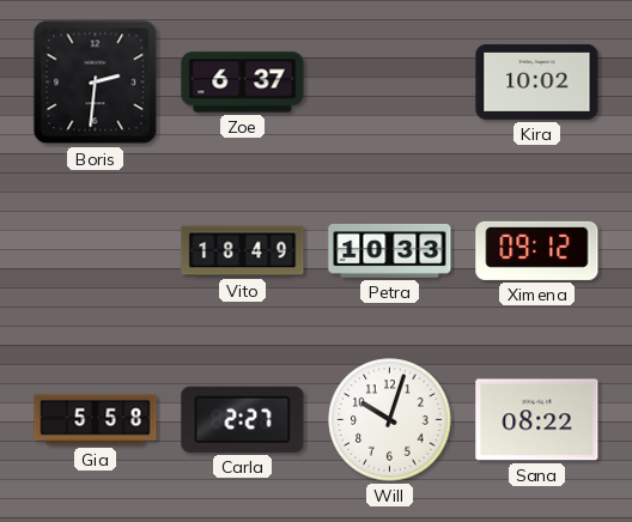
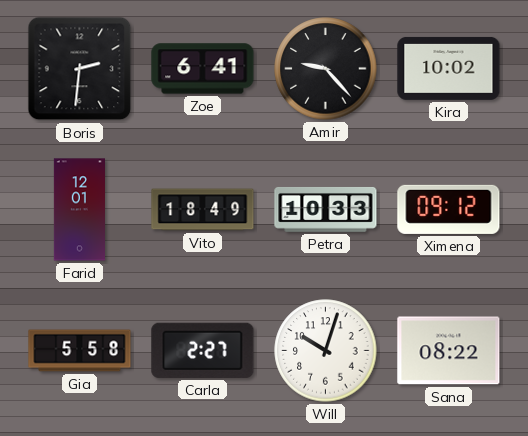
Zoe: 6:37 -> 6:41
Amir: none -> 9:23
Farid: none -> 12:01
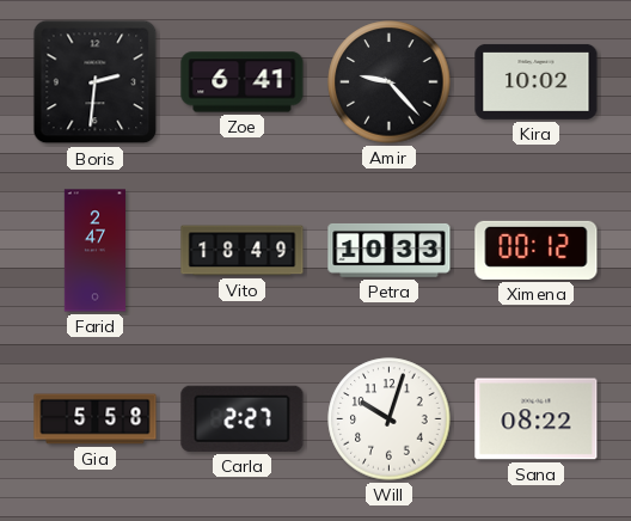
Farid: 12:01 -> 2:47
Ximena: 09:12 -> 00:12
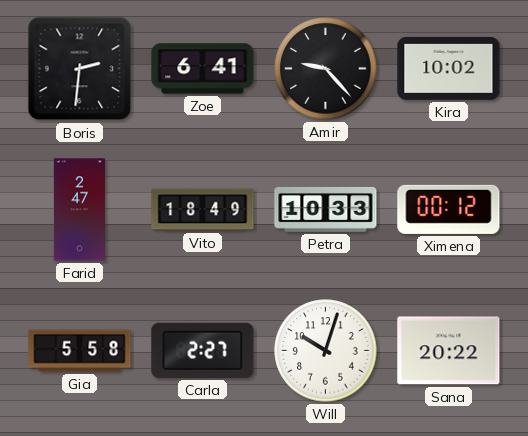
Sana: 08:22 -> 20:22
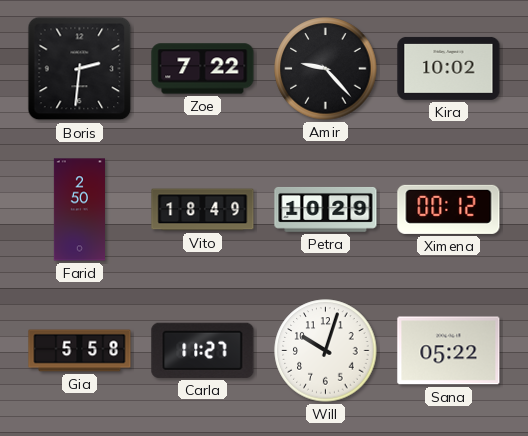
Zoe: 6:41 -> 7:22
Farid: 2:47 -> 2:50
Petra: 10:33 -> 10:29
Carla: 2:27 -> 11:27
Sana: 20:22 -> 05:22
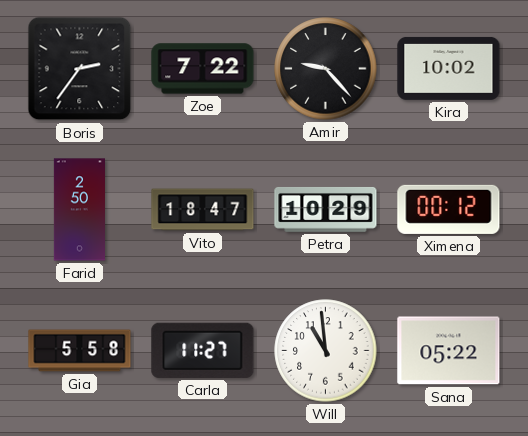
Boris: 2:31 -> 2:36
Vito: 18:49 -> 18:47
Will: 10:03 -> 10:59
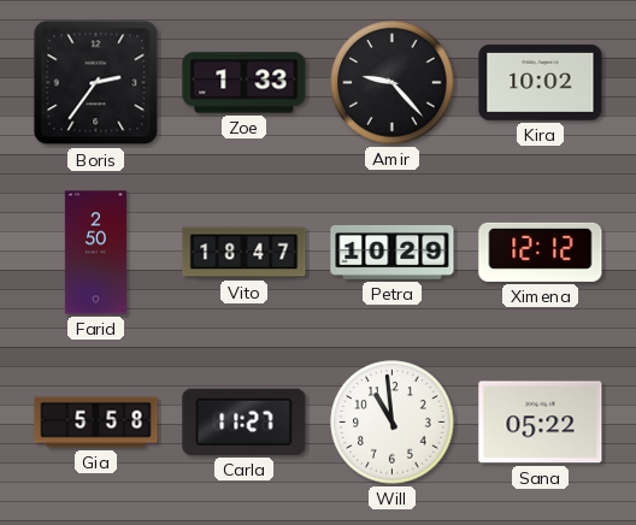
Zoe: 7:22 -> 1:33
Ximena: 00:12 -> 12:12
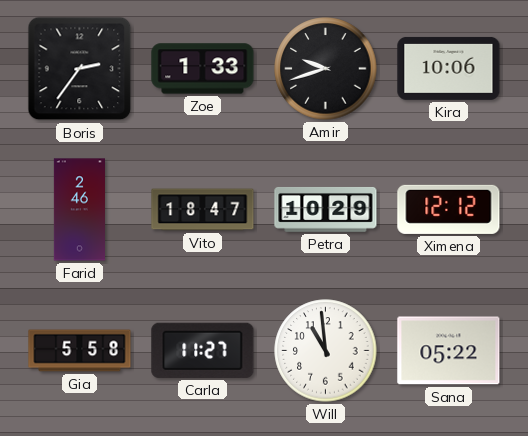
Amir: 9:23 -> 9:42
Kira: 10:02 -> 10:06
Farid: 2:50 -> 2:46
